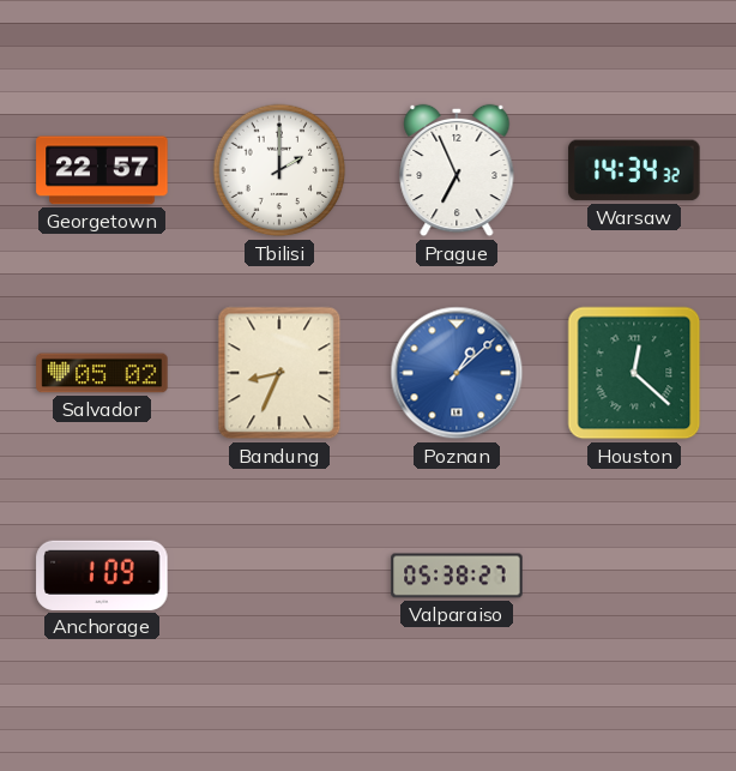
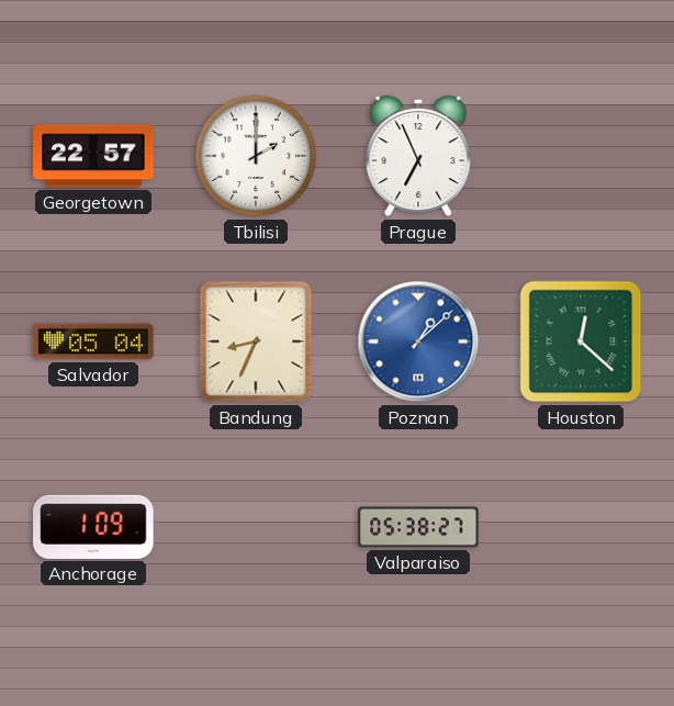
Warsaw: 14:34 -> none
Salvador: 05:02 -> 05:04
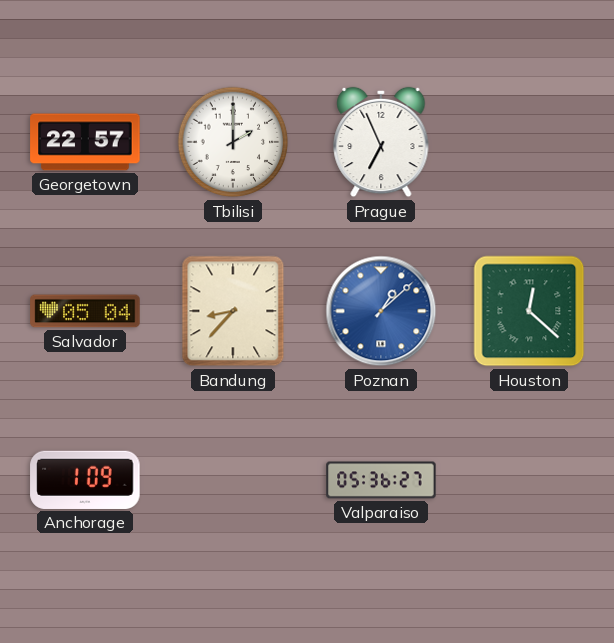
Bandung: 8:34 -> 8:37
Valparaiso: 05:38 -> 05:36
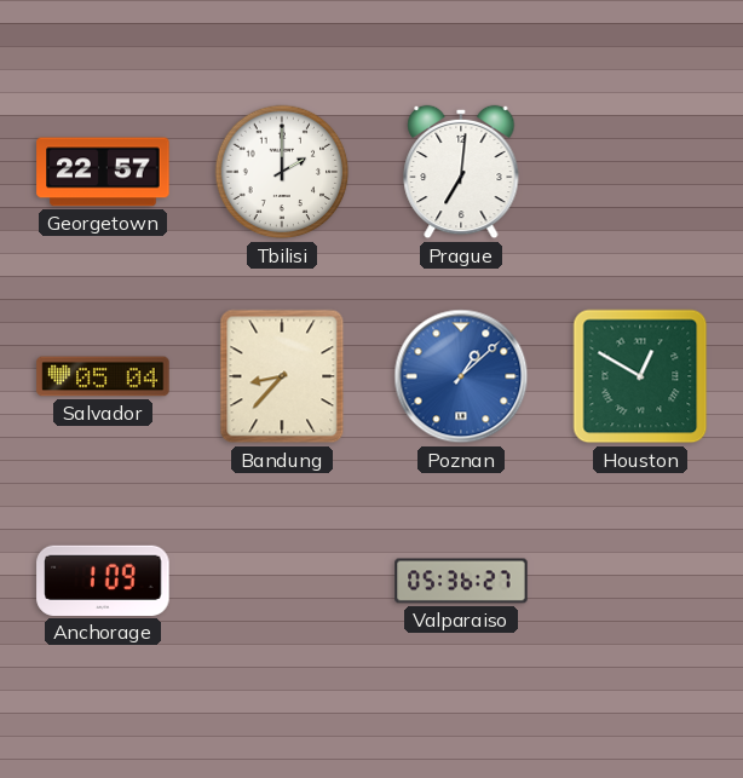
Prague: 6:56 -> 7:01
Houston: 12:22 -> 12:50
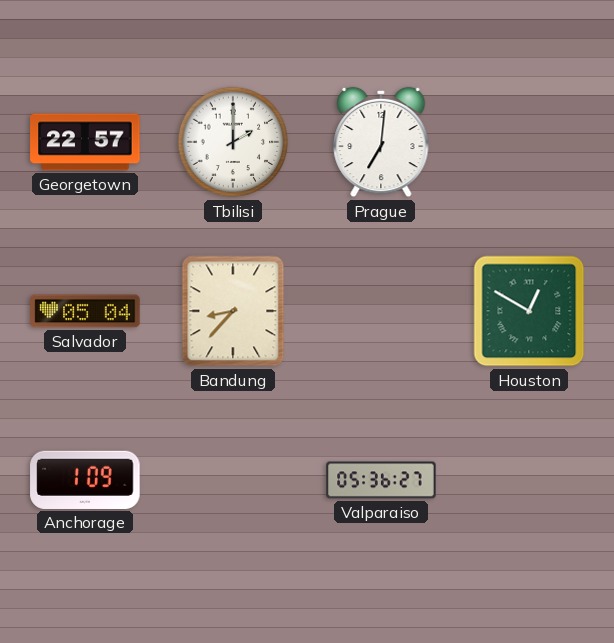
Poznan: 1:08 -> none
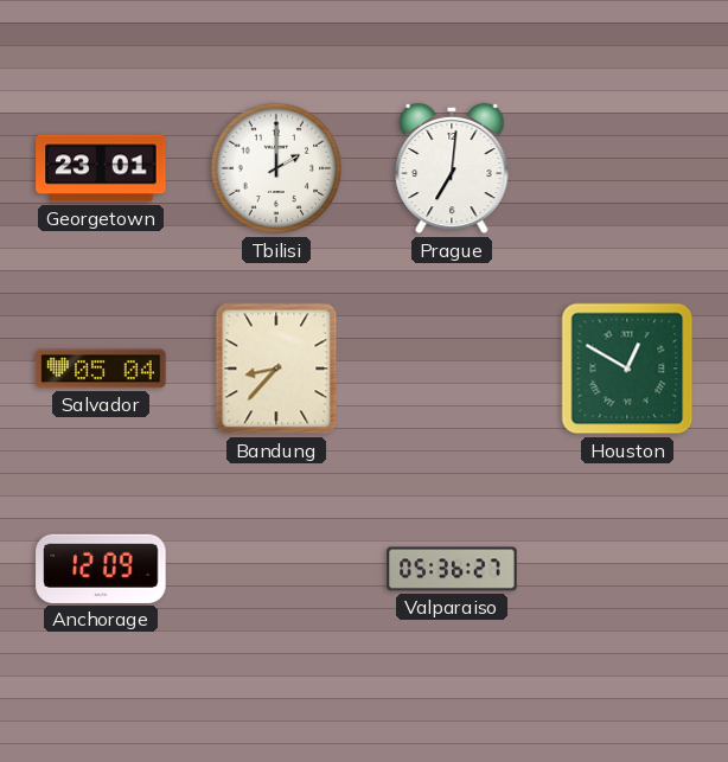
Georgetown: 22:57 -> 23:01
Anchorage: 1:09 -> 12:09
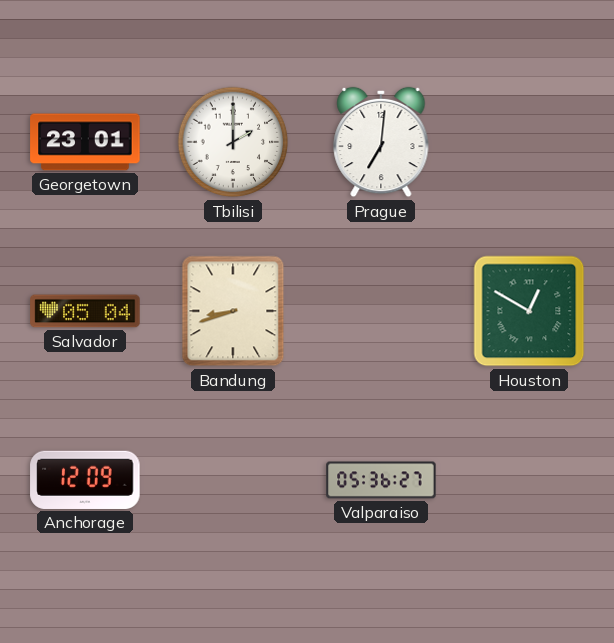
Bandung: 8:37 -> 8:42
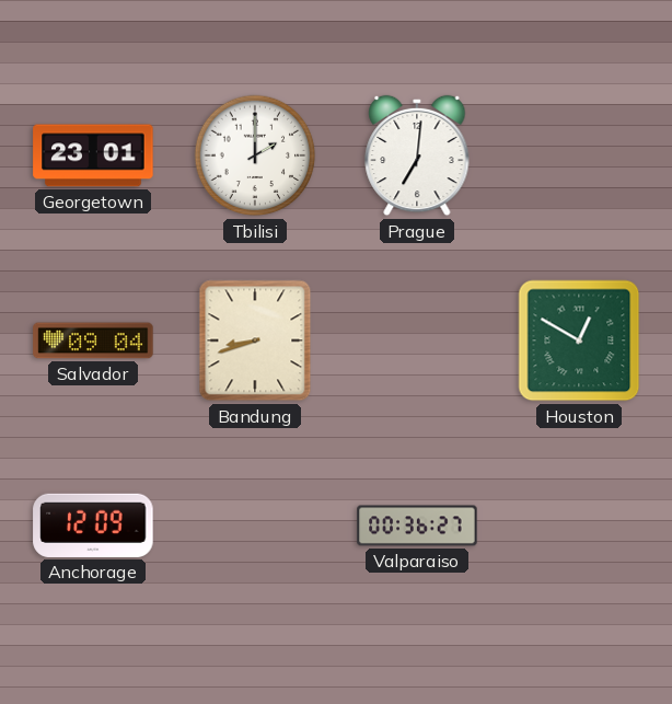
Salvador: 05:04 -> 09:04
Valparaiso: 05:36 -> 00:36
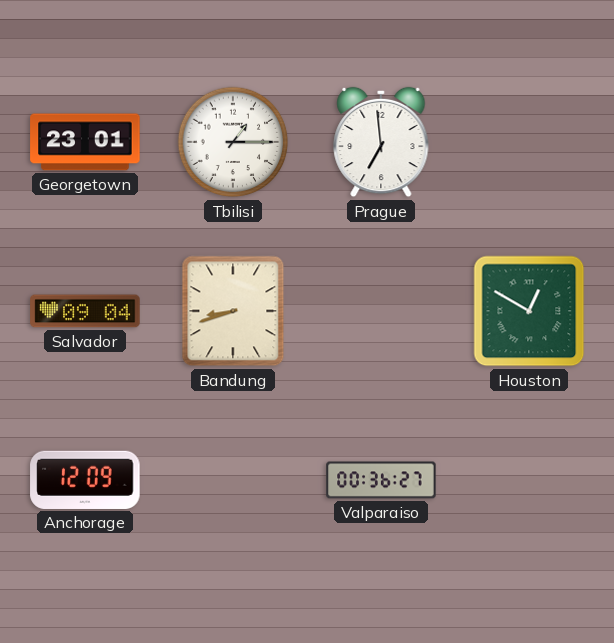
Tbilisi: 2:00 -> 1:15
Prague: 7:01 -> 6:59
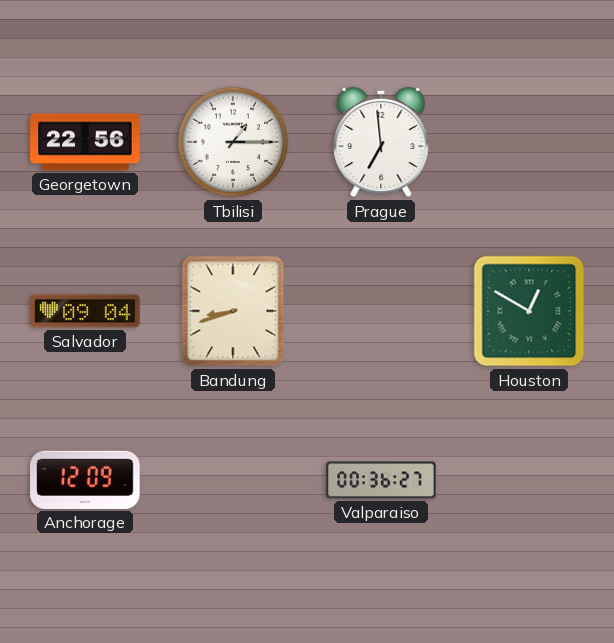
Georgetown: 23:01 -> 22:56
